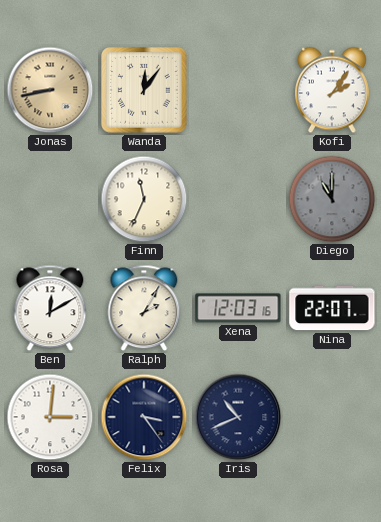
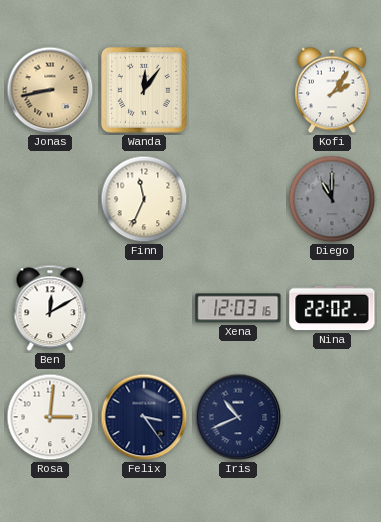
Ralph: 2:05 -> none
Nina: 22:07 -> 22:02
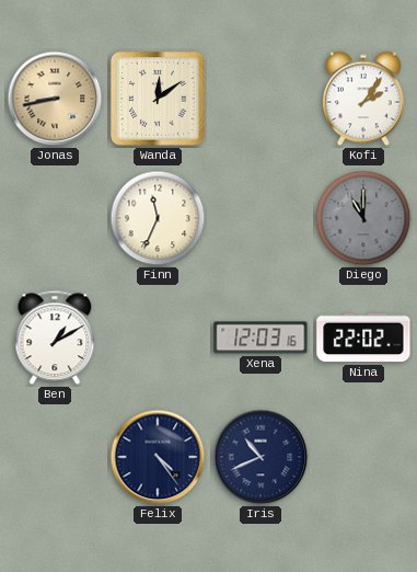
Wanda: 12:06 -> 12:09
Ben: 12:10 -> 1:10
Rosa: 3:01 -> none
Felix: 3:24 -> 4:24
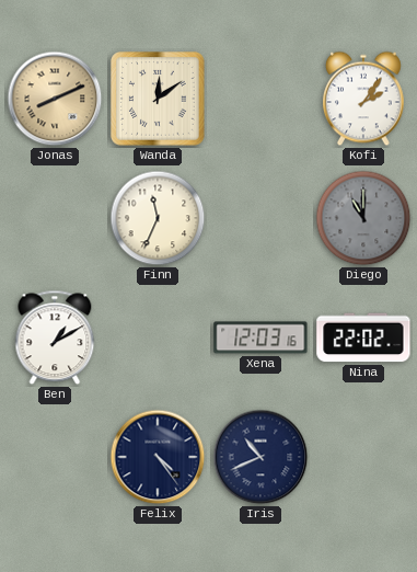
Jonas: 8:43 -> 8:11
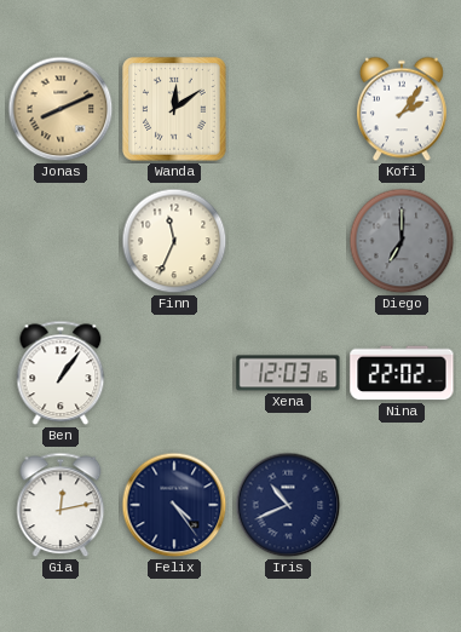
Diego: 11:00 -> 7:00
Ben: 1:10 -> 1:06
Gia: none -> 12:13
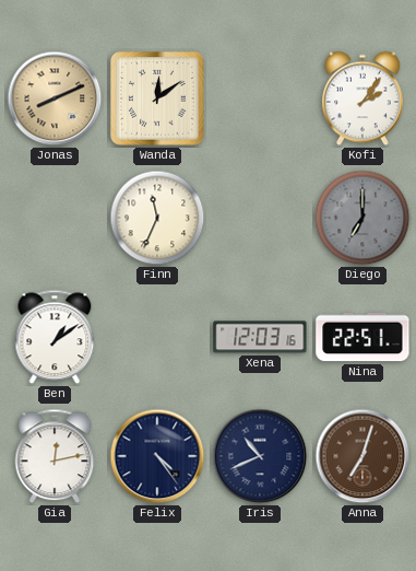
Ben: 1:06 -> 1:09
Nina: 22:02 -> 22:51
Anna: none -> 7:03
